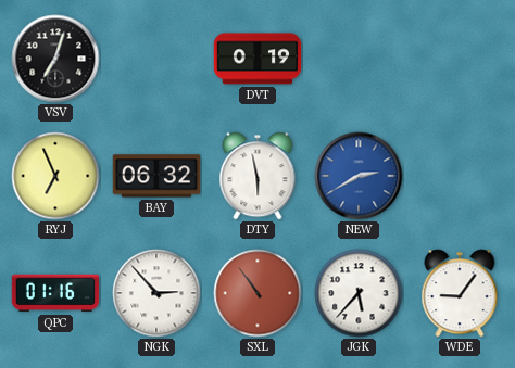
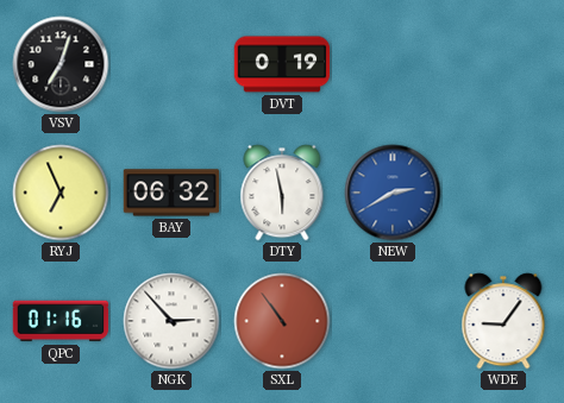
JGK: 5:37 -> none
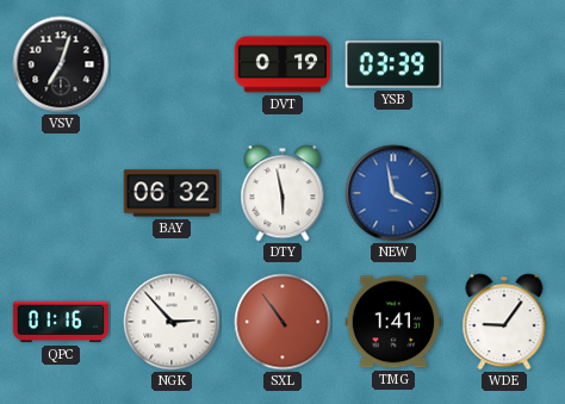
YSB: none -> 03:39
RYJ: 6:56 -> none
NEW: 2:40 -> 3:58
TMG: none -> 1:41
